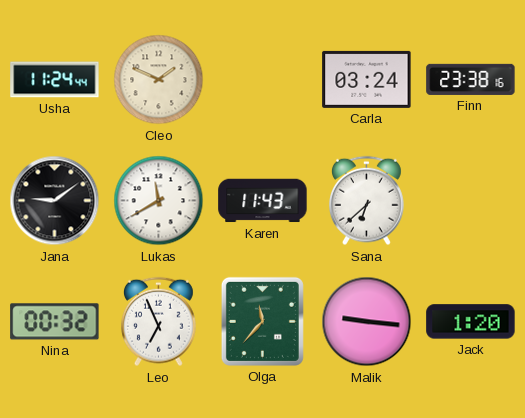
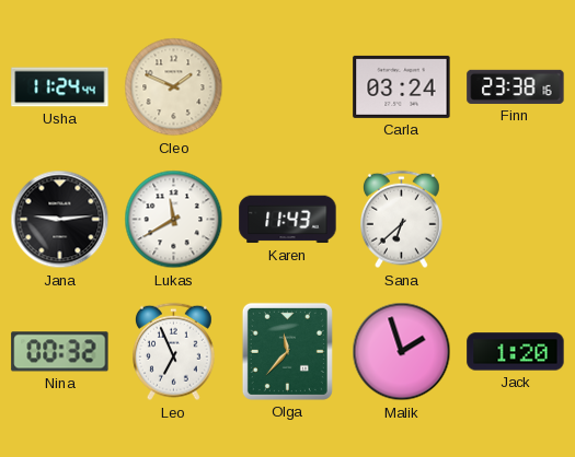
Jana: 9:09 -> 9:14
Malik: 9:16 -> 1:57
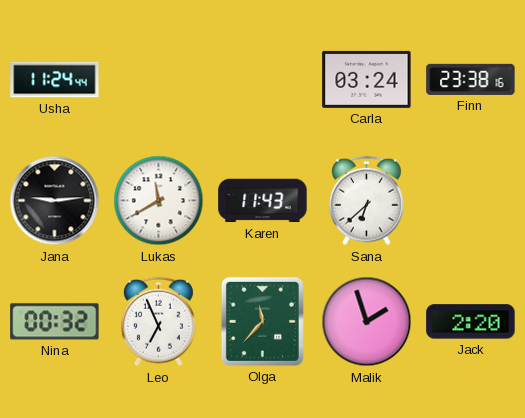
Cleo: 1:49 -> none
Jack: 1:20 -> 2:20
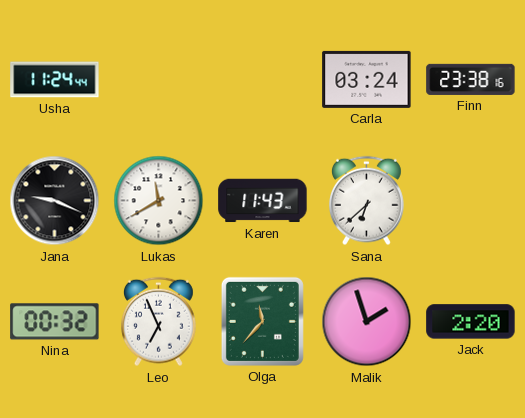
Jana: 9:14 -> 9:19
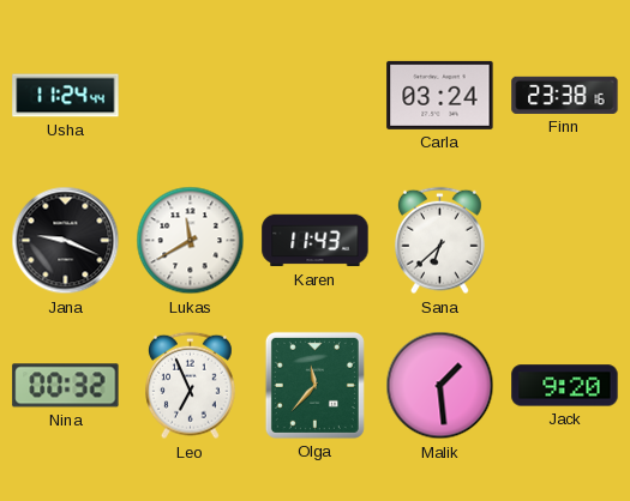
Malik: 1:57 -> 1:29
Jack: 2:20 -> 9:20
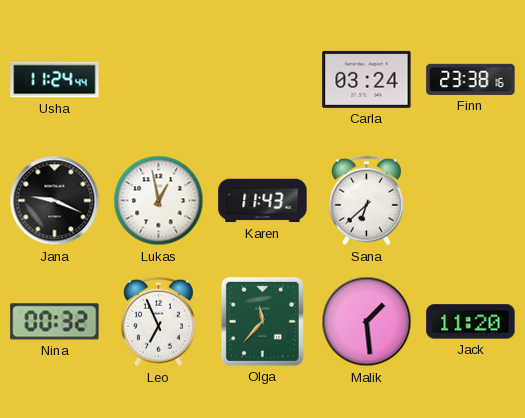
Lukas: 11:40 -> 12:58
Jack: 9:20 -> 11:20
